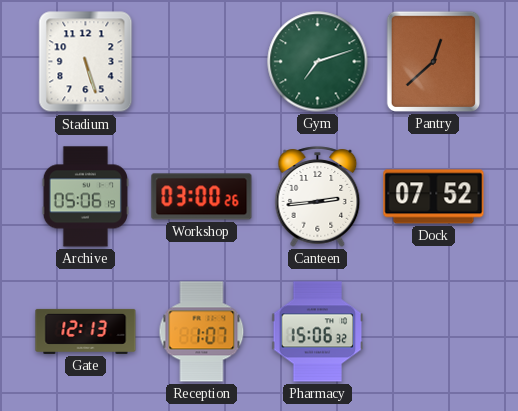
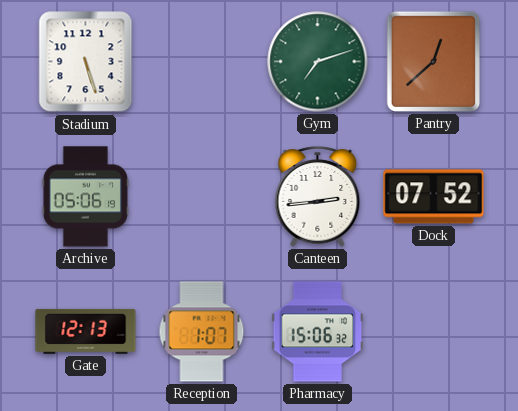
Workshop: 03:00 -> none
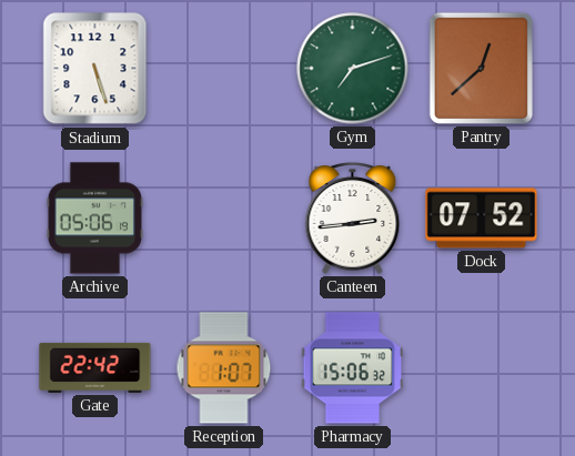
Gate: 12:13 -> 22:42
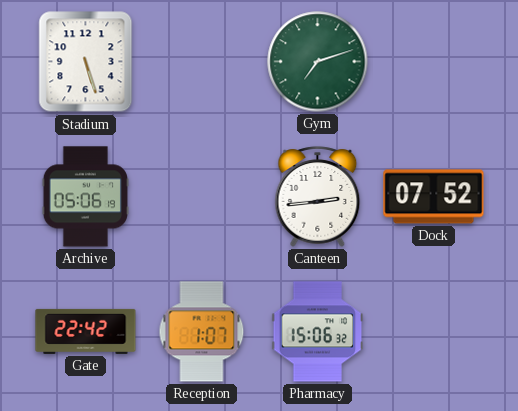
Pantry: 12:38 -> none
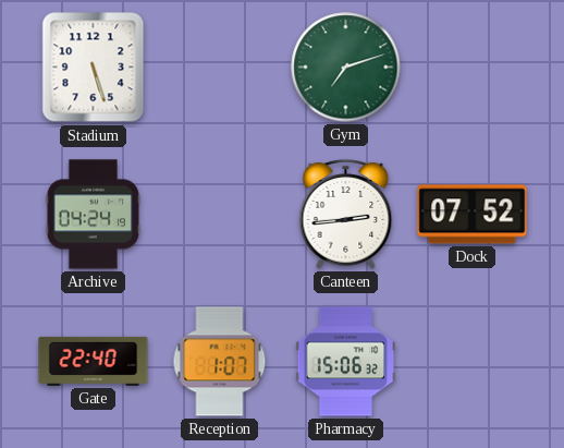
Archive: 05:06 -> 04:24
Gate: 22:42 -> 22:40
